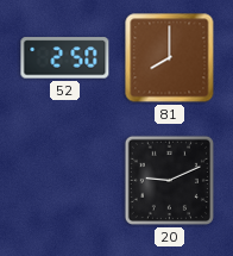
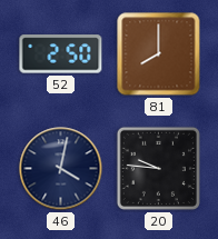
46: none -> 4:02
20: 9:11 -> 9:46
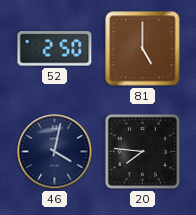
81: 8:00 -> 5:00
20: 9:46 -> 7:46
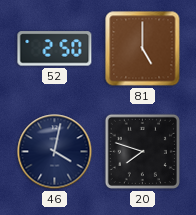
20: 7:46 -> 7:48
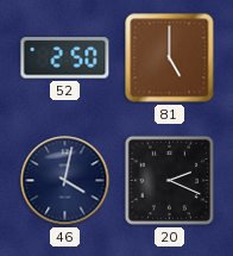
20: 7:48 -> 2:19
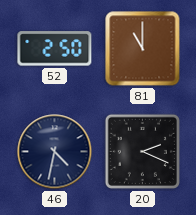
81: 5:00 -> 11:00
46: 4:02 -> 4:32
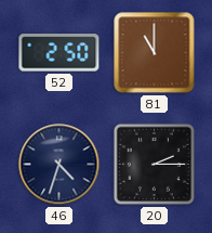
46: 4:32 -> 4:33
20: 2:19 -> 2:15
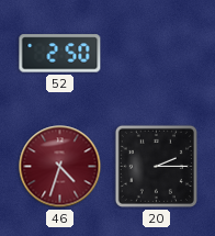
81: 11:00 -> none
46 dial: navy -> burgundy
